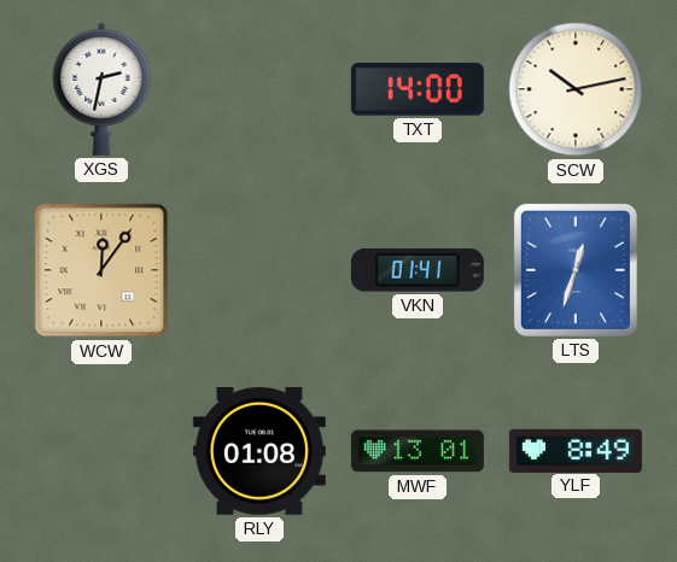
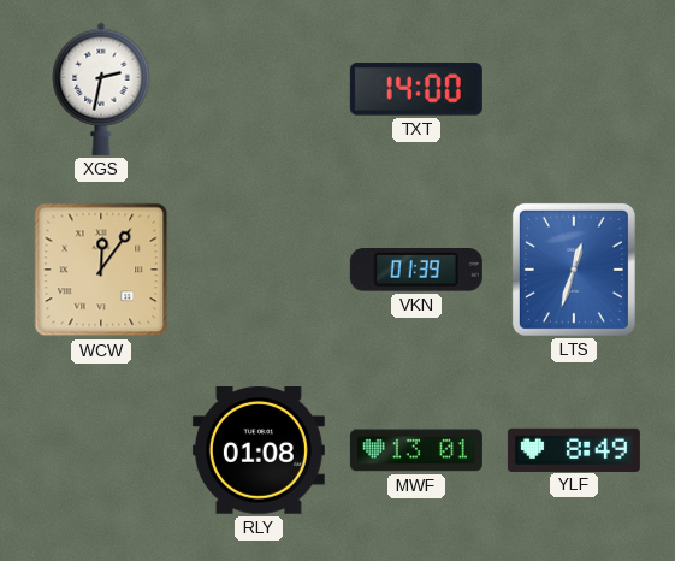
SCW: 10:13 -> none
VKN: 01:41 -> 01:39
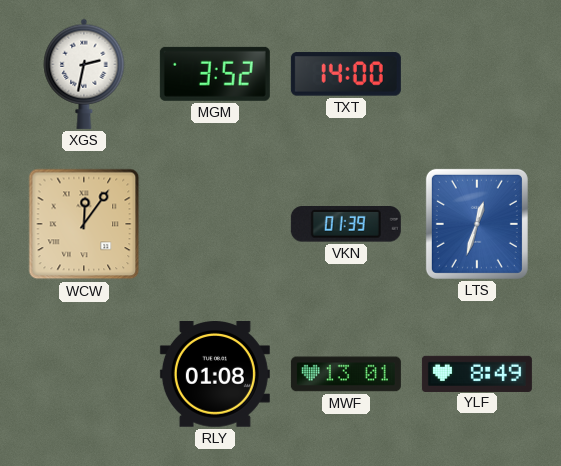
MGM: none -> 3:52
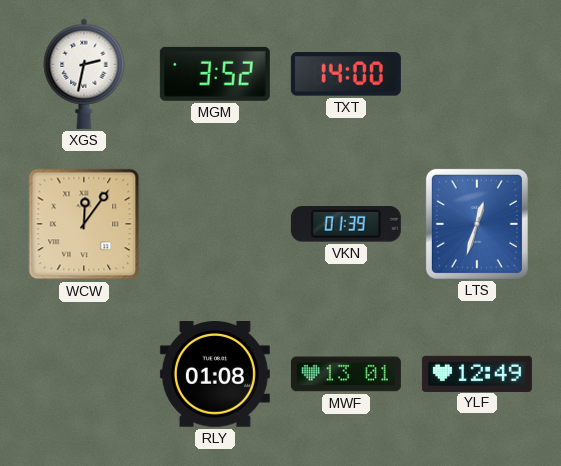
YLF: 8:49 -> 12:49
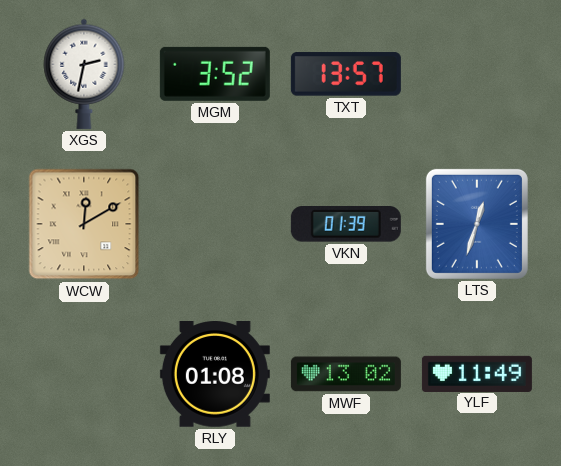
TXT: 14:00 -> 13:57
WCW: 12:06 -> 12:10
MWF: 13:01 -> 13:02
YLF: 12:49 -> 11:49
